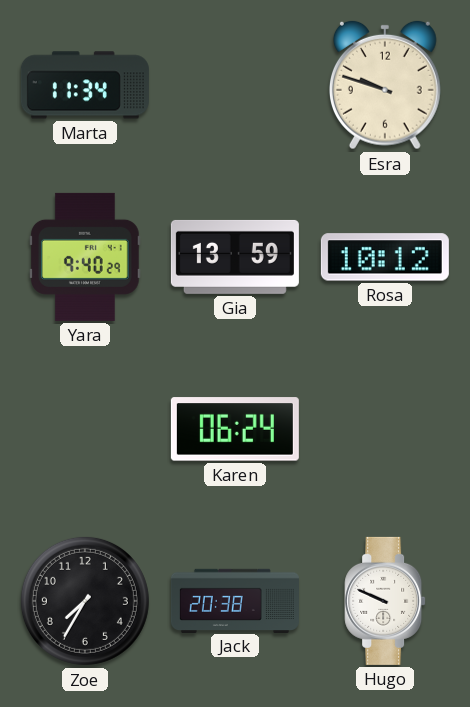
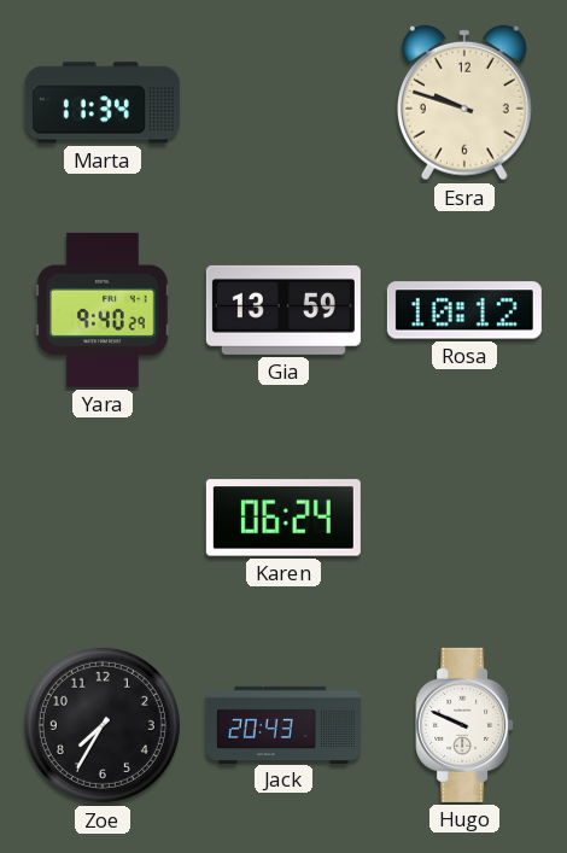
Jack: 20:38 -> 20:43
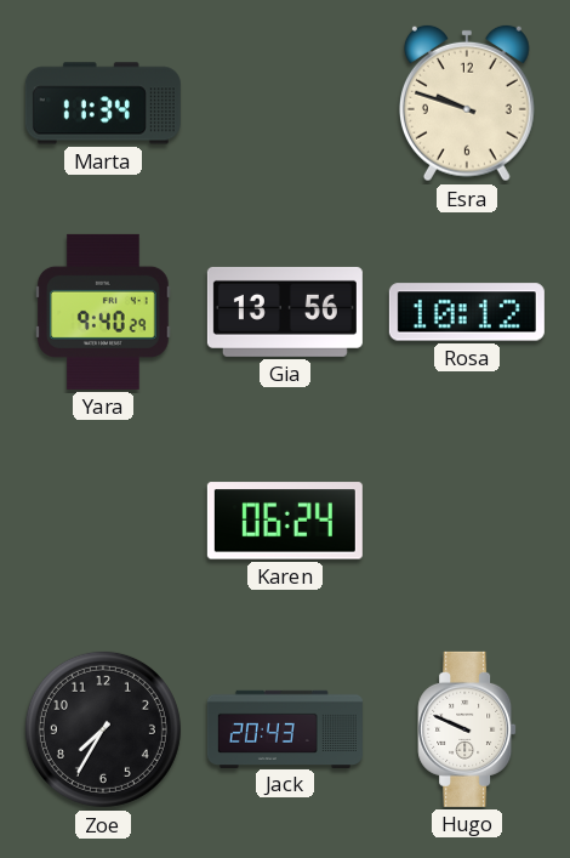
Gia: 13:59 -> 13:56
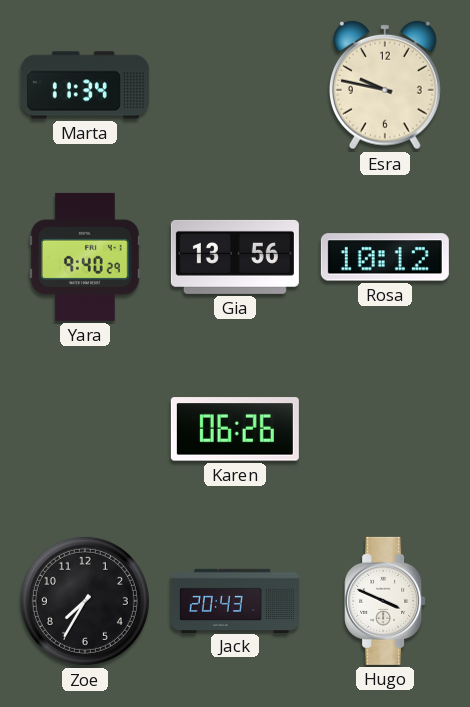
Esra: 9:48 -> 9:47
Karen: 06:24 -> 06:26
Hugo: 9:49 -> 3:49
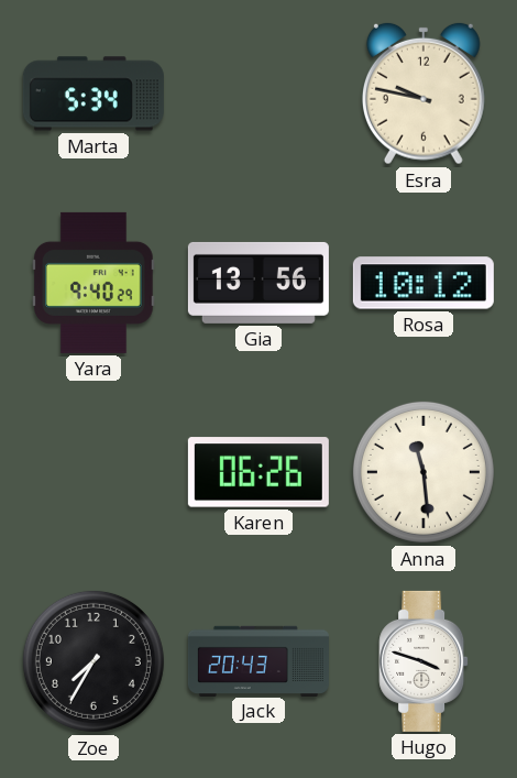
Marta: 11:34 -> 5:34
Anna: none -> 11:29
Hugo: 3:49 -> 3:48
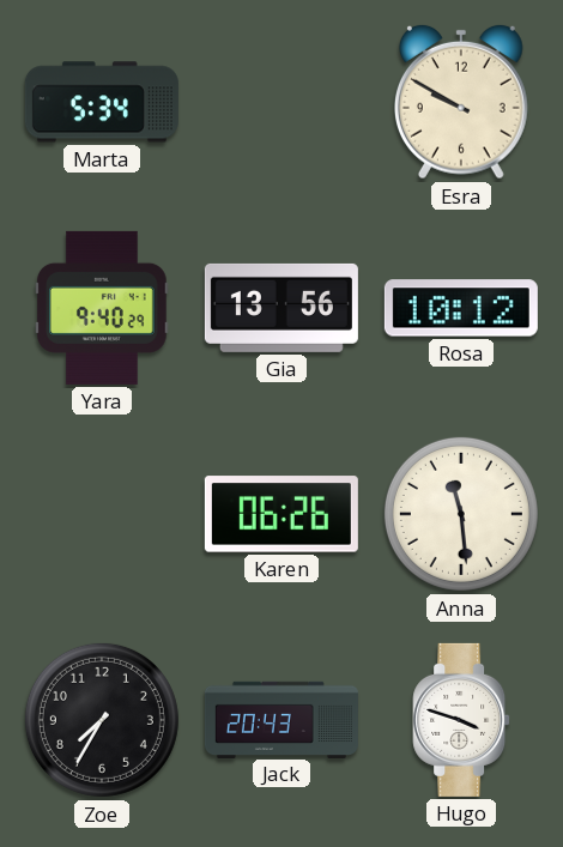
Esra: 9:47 -> 9:50
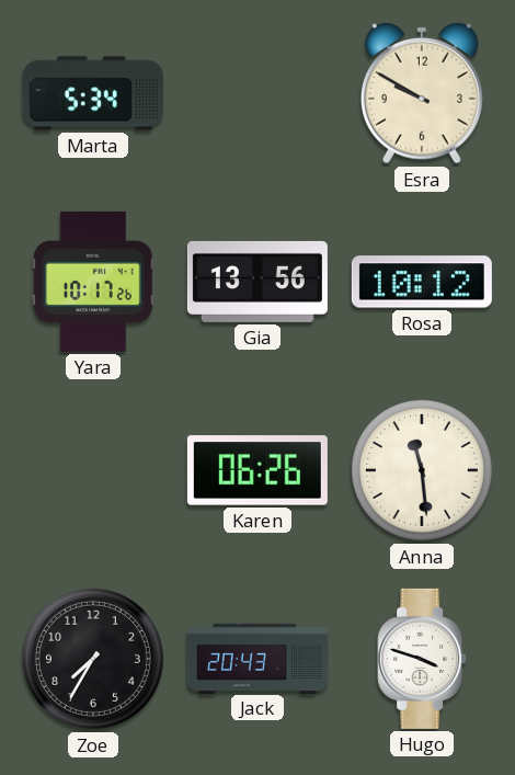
Yara: 9:40 -> 10:17
